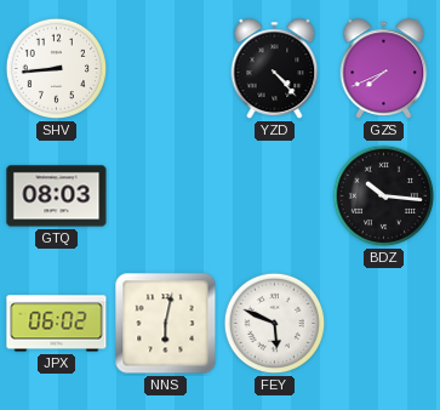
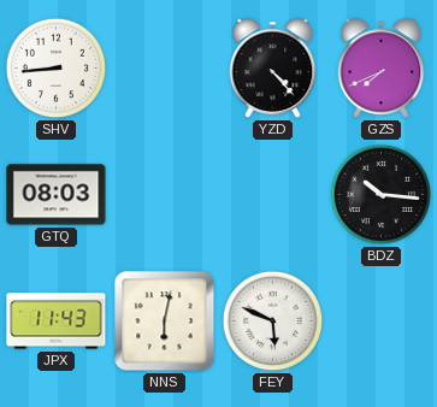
JPX: 06:02 -> 11:43
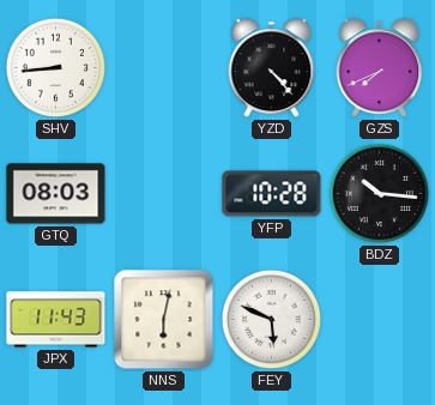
YFP: none -> 10:28
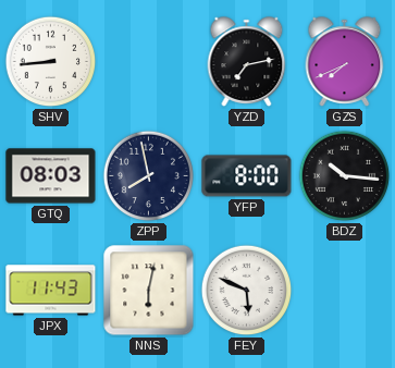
YZD: 4:23 -> 7:13
ZPP: none -> 7:58
YFP: 10:28 -> 8:00
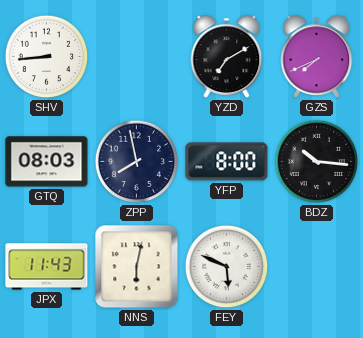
YZD: 7:13 -> 7:10
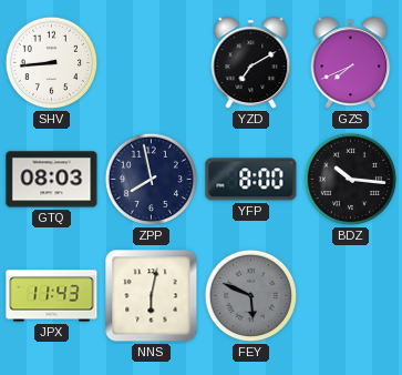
FEY dial: white -> grey
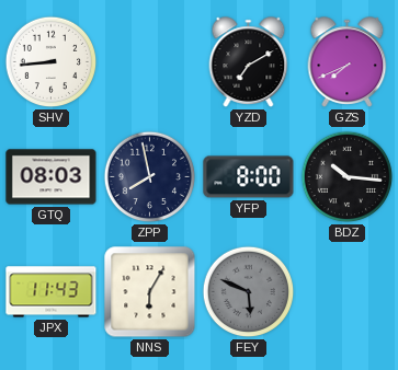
NNS: 6:02 -> 6:05
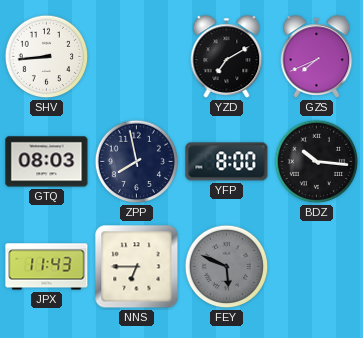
NNS: 6:05 -> 6:45
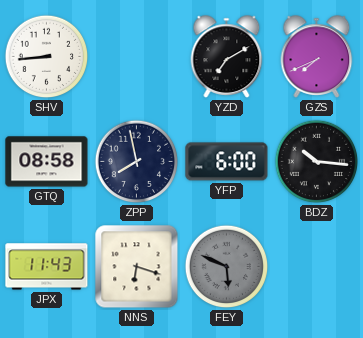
GTQ: 08:03 -> 08:58
YFP: 8:00 -> 6:00
NNS: 6:45 -> 6:18
